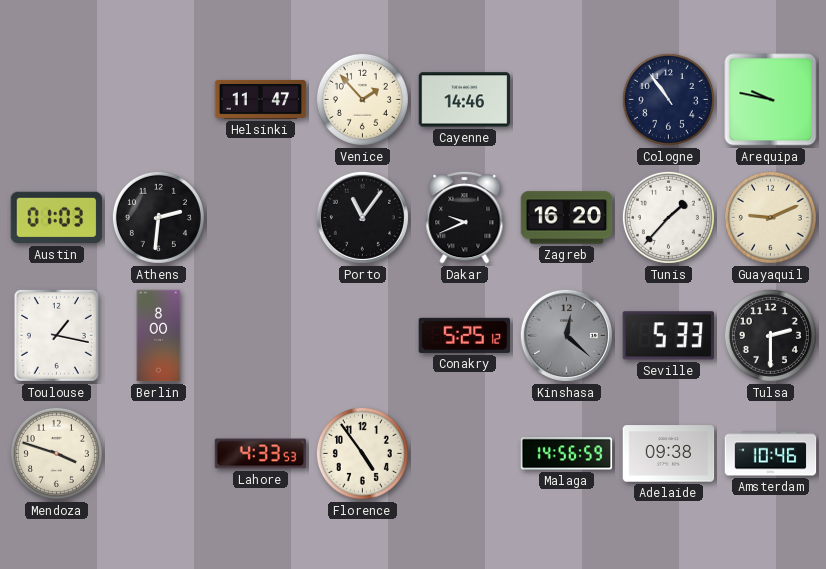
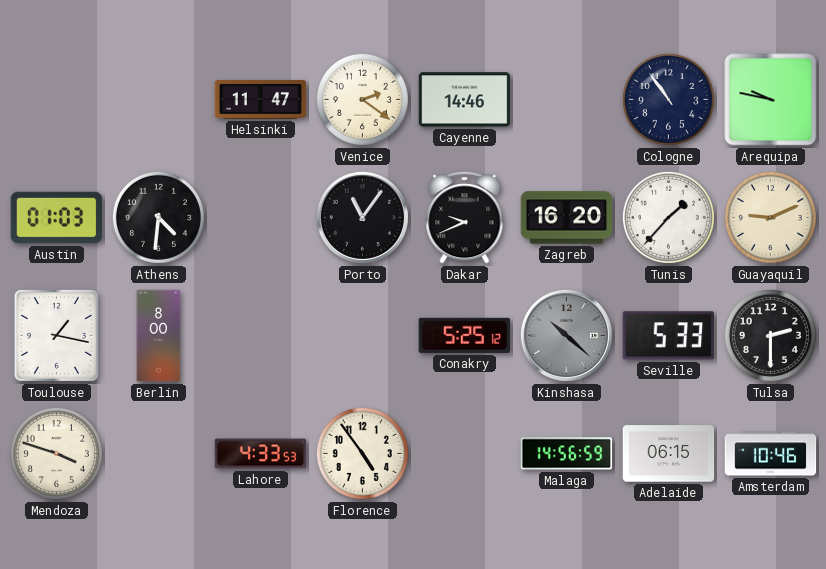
Venice: 1:53 -> 2:21
Athens: 2:31 -> 4:31
Kinshasa: 12:22 -> 10:22
Adelaide: 09:38 -> 06:15
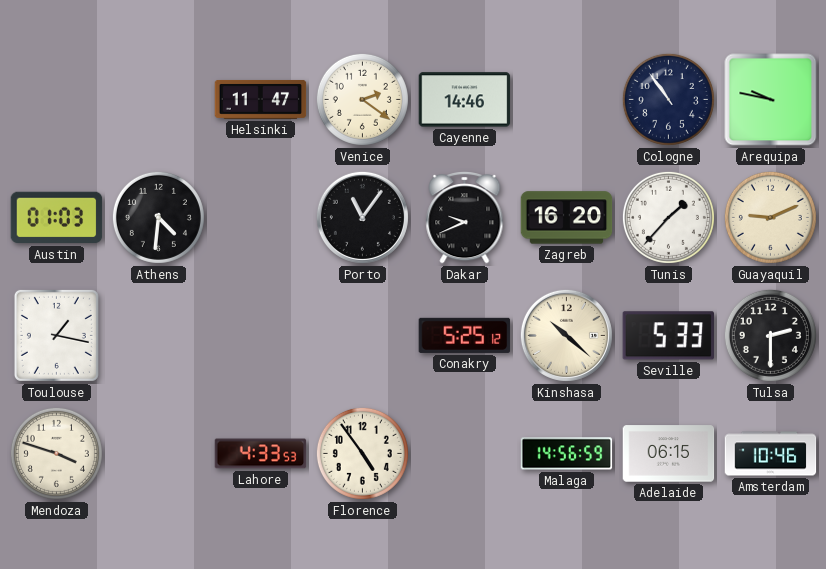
Berlin: 8:00 -> none
Kinshasa dial: grey -> cream
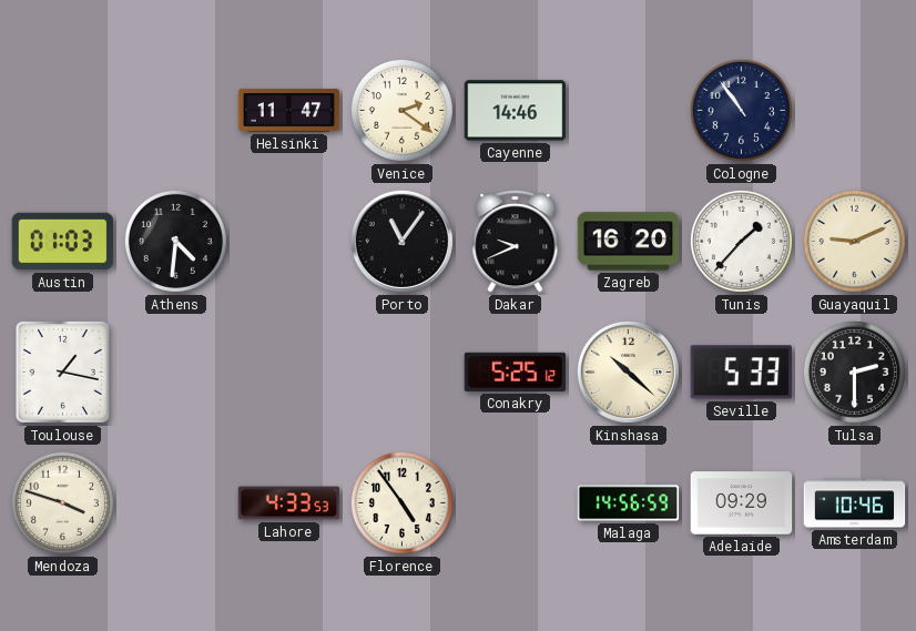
Arequipa: 9:47 -> none
Adelaide: 06:15 -> 09:29
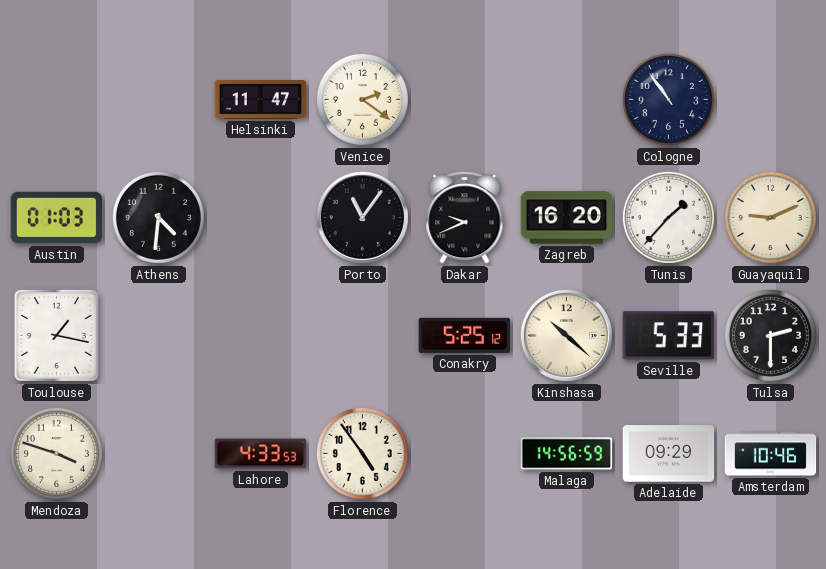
Cayenne: 14:46 -> none
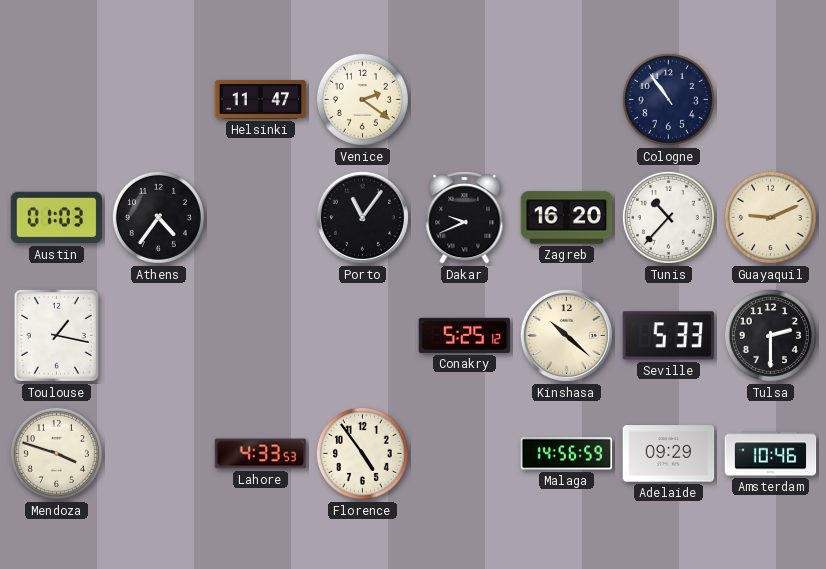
Athens: 4:31 -> 4:36
Tunis: 1:37 -> 10:37
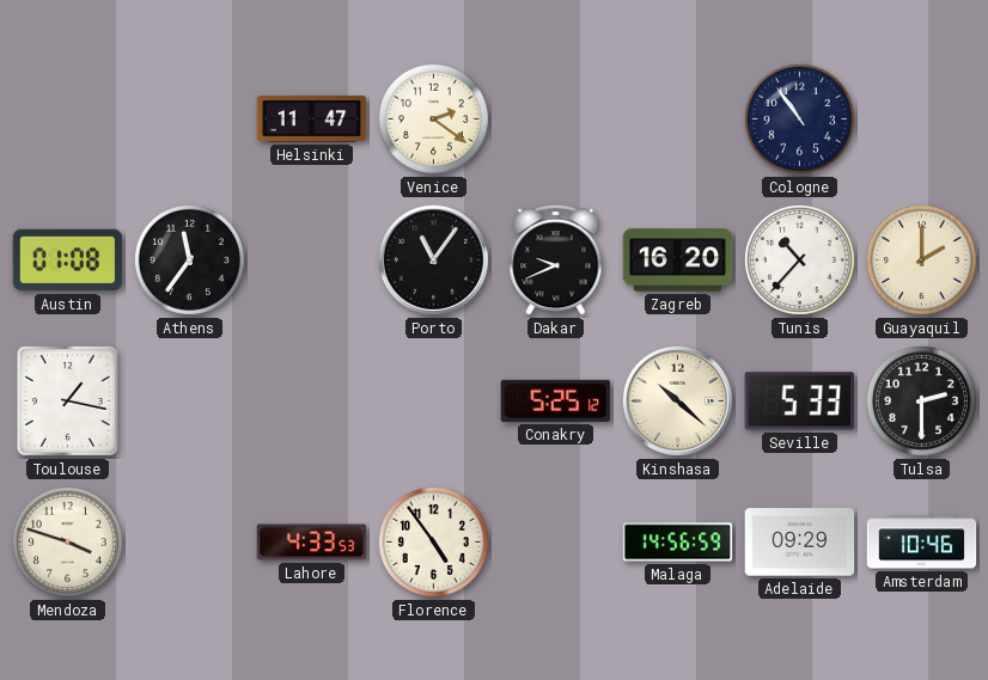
Austin: 01:03 -> 01:08
Athens: 4:36 -> 11:36
Guayaquil: 9:11 -> 2:00
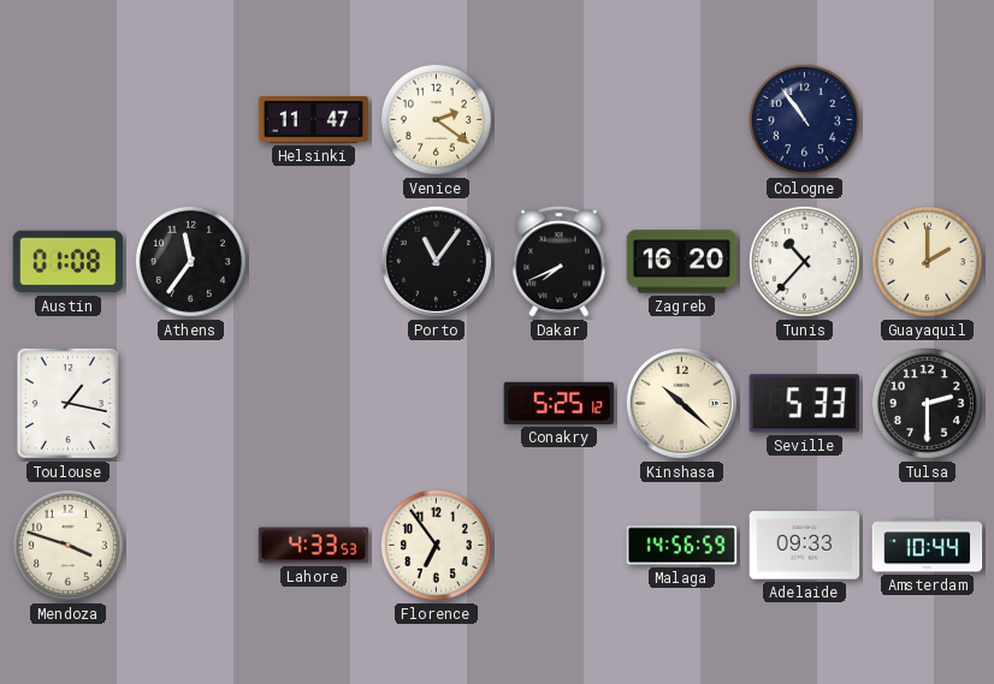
Dakar: 9:41 -> 7:41
Florence: 4:54 -> 6:54
Adelaide: 09:29 -> 09:33
Amsterdam: 10:46 -> 10:44
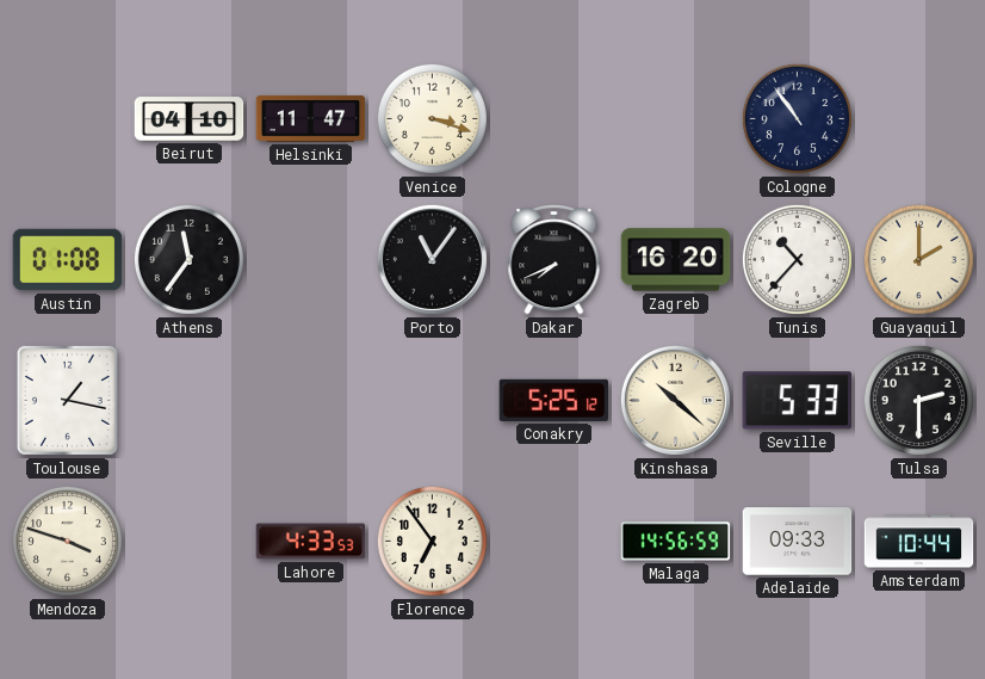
Beirut: none -> 04:10
Venice: 2:21 -> 3:18
